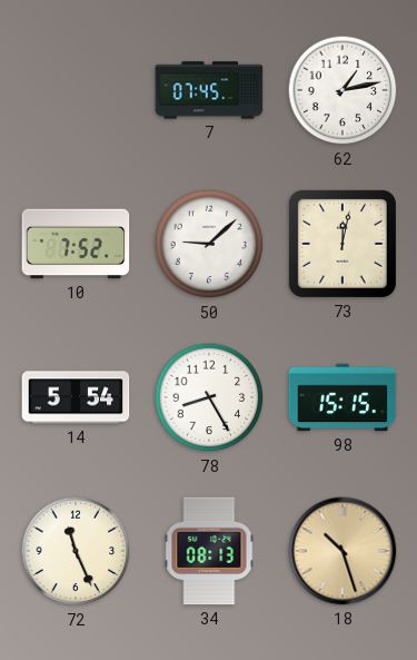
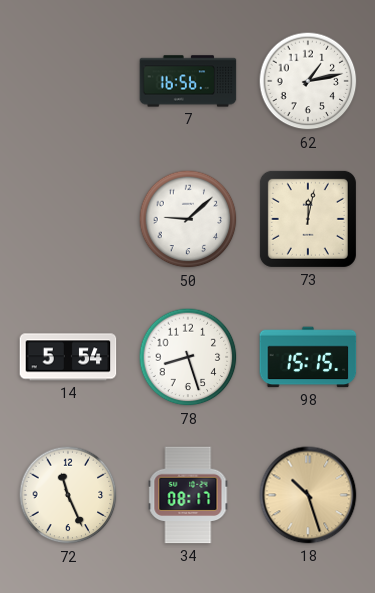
7: 07:45 -> 16:56
10: 7:52 -> none
78: 8:25 -> 8:27
34: 08:13 -> 08:17
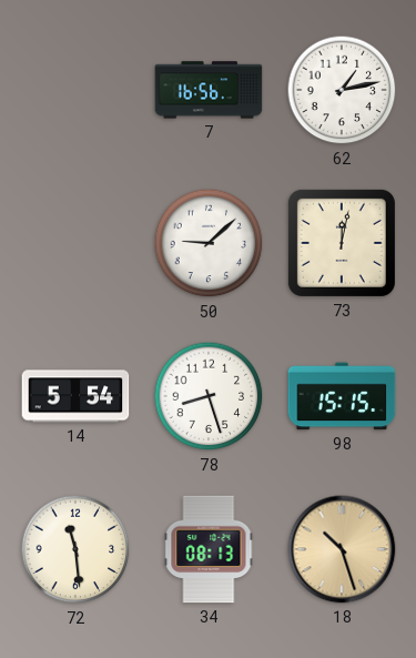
72: 11:26 -> 11:29
34: 08:17 -> 08:13
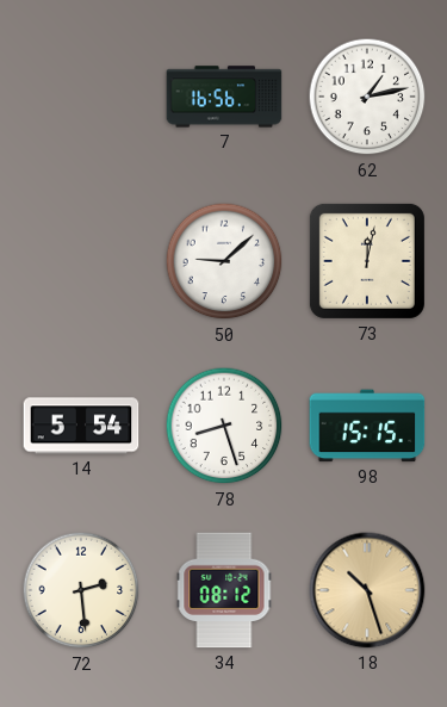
72: 11:29 -> 2:29
34: 08:13 -> 08:12
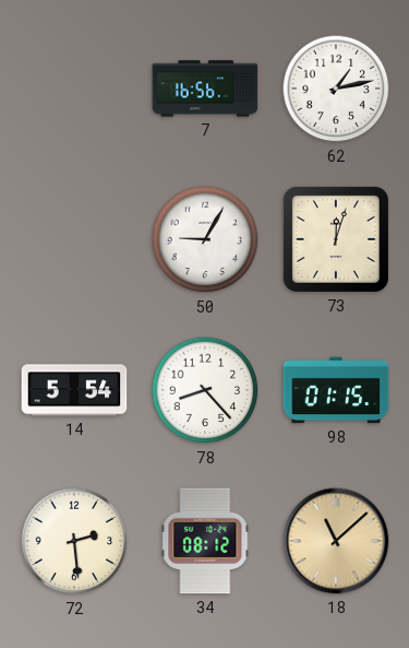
50: 9:08 -> 9:05
73: 12:02 -> 12:03
78: 8:27 -> 8:23
98: 15:15 -> 01:15
18: 10:27 -> 11:08
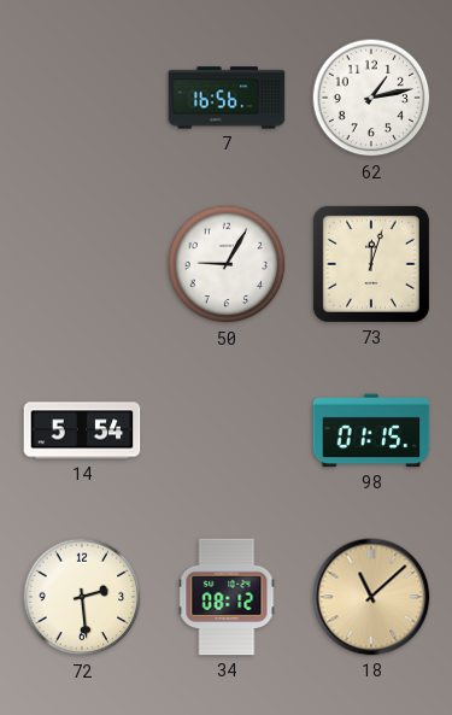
78: 8:23 -> none
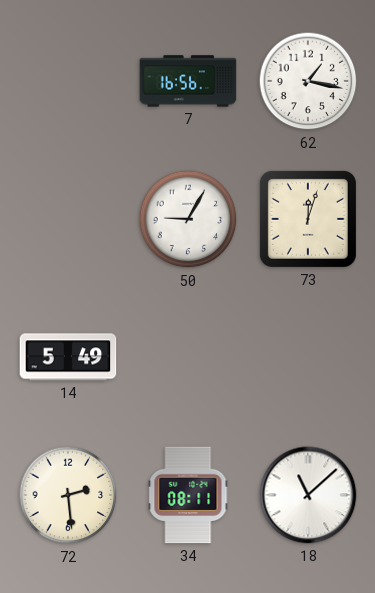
62: 1:13 -> 1:17
14: 5:54 -> 5:49
98: 01:15 -> none
34: 08:12 -> 08:11
18 dial: champagne -> white
